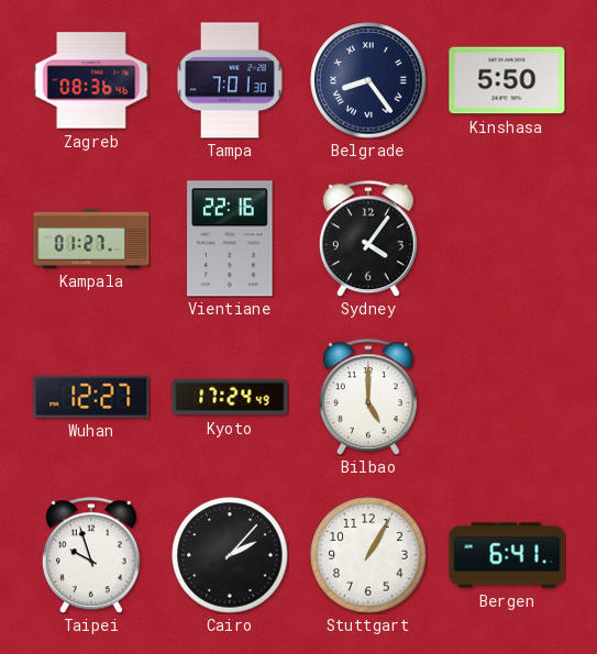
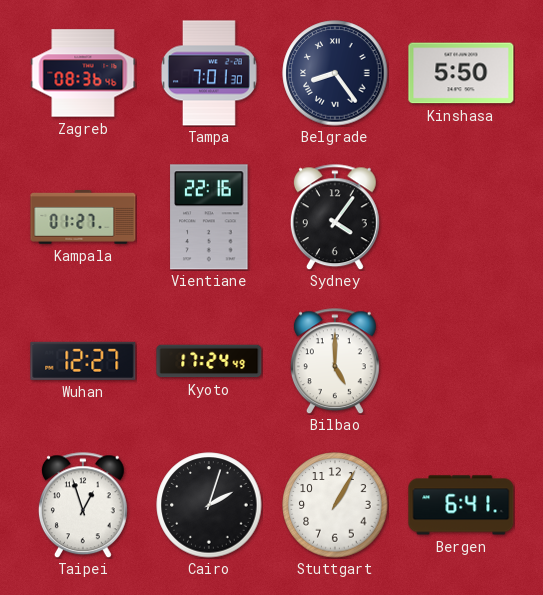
Taipei: 9:57 -> 12:57
Cairo: 2:07 -> 2:03
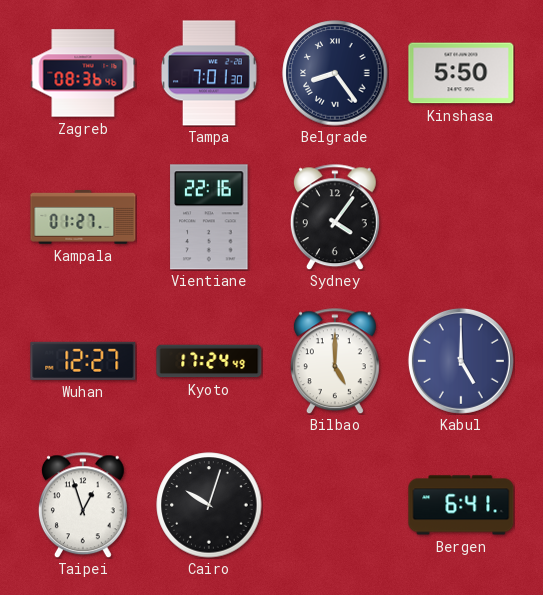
Kabul: none -> 5:00
Cairo: 2:03 -> 10:03
Stuttgart: 1:05 -> none
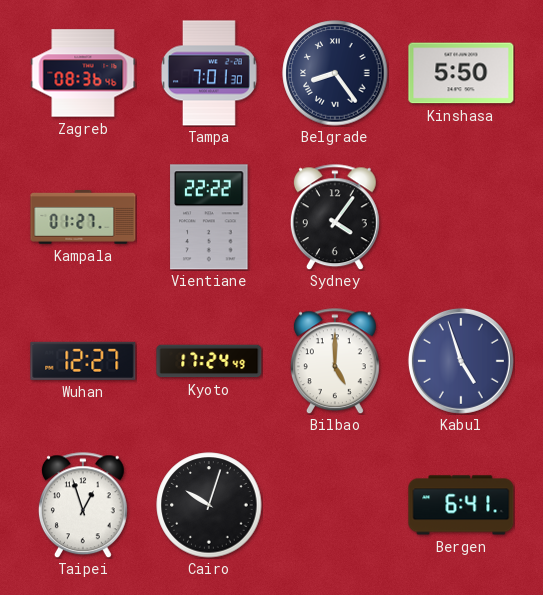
Vientiane: 22:16 -> 22:22
Kabul: 5:00 -> 4:57
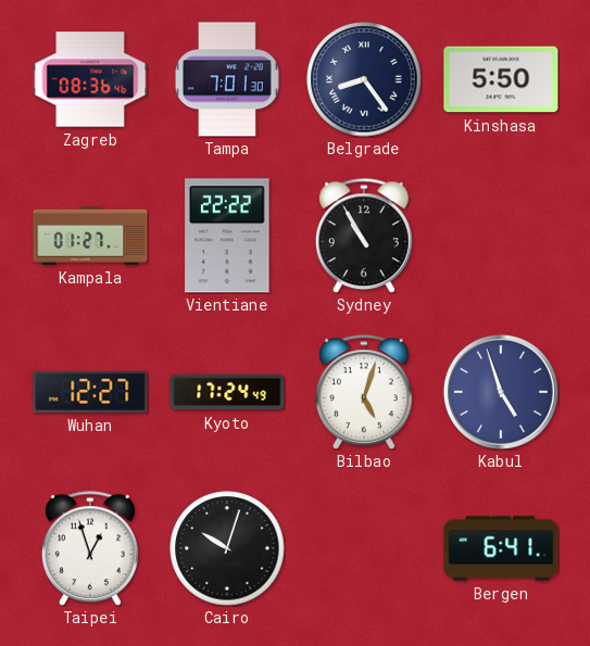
Sydney: 4:06 -> 10:55
Bilbao: 5:00 -> 5:03
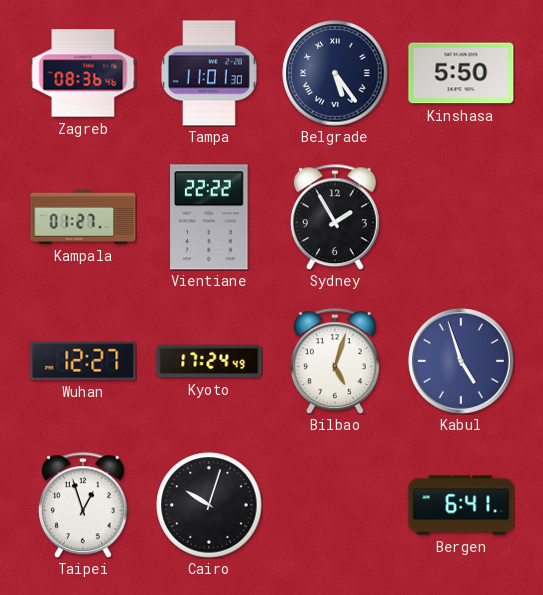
Tampa: 7:01 -> 11:01
Belgrade: 8:24 -> 5:24
Sydney: 10:55 -> 1:55
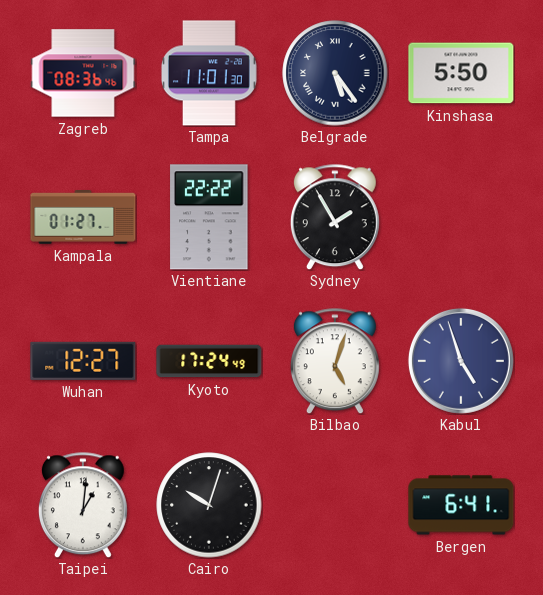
Taipei: 12:57 -> 1:01
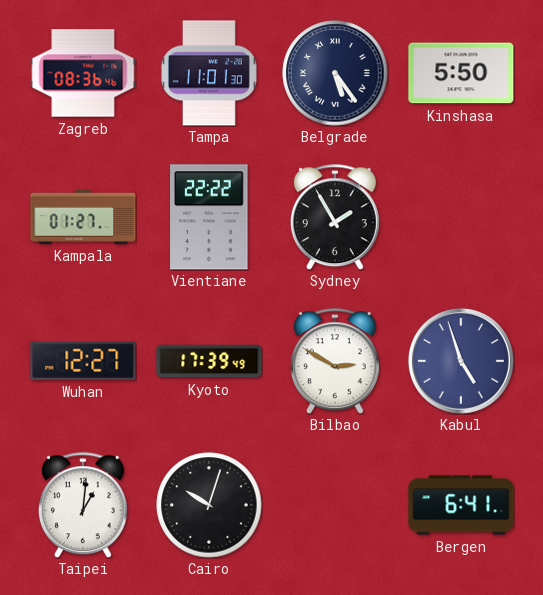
Kyoto: 17:24 -> 17:39
Bilbao: 5:03 -> 2:50
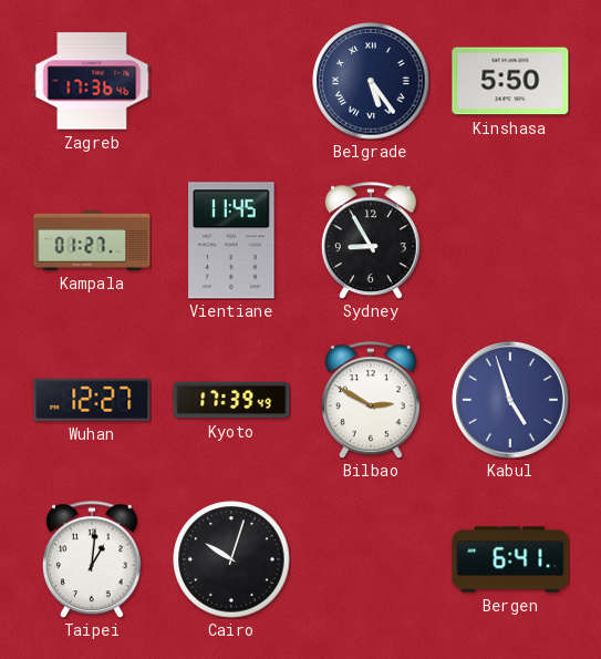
Zagreb: 08:36 -> 17:36
Tampa: 11:01 -> none
Vientiane: 22:22 -> 11:45
Sydney: 1:55 -> 8:55
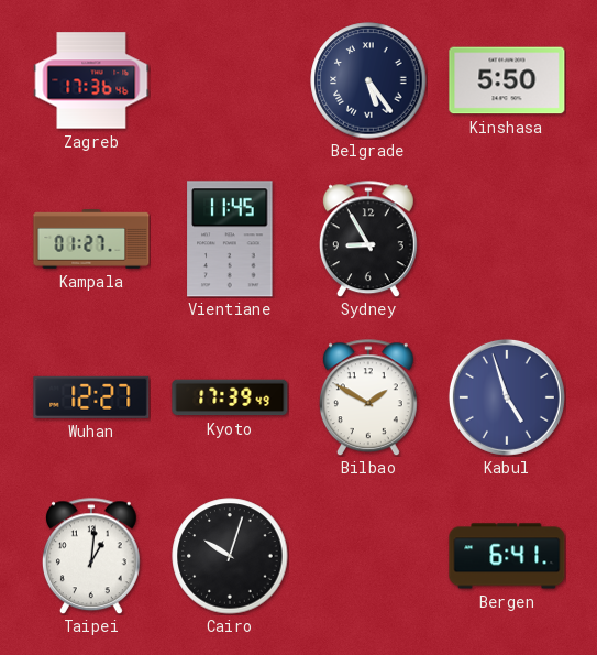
Bilbao: 2:50 -> 1:50
